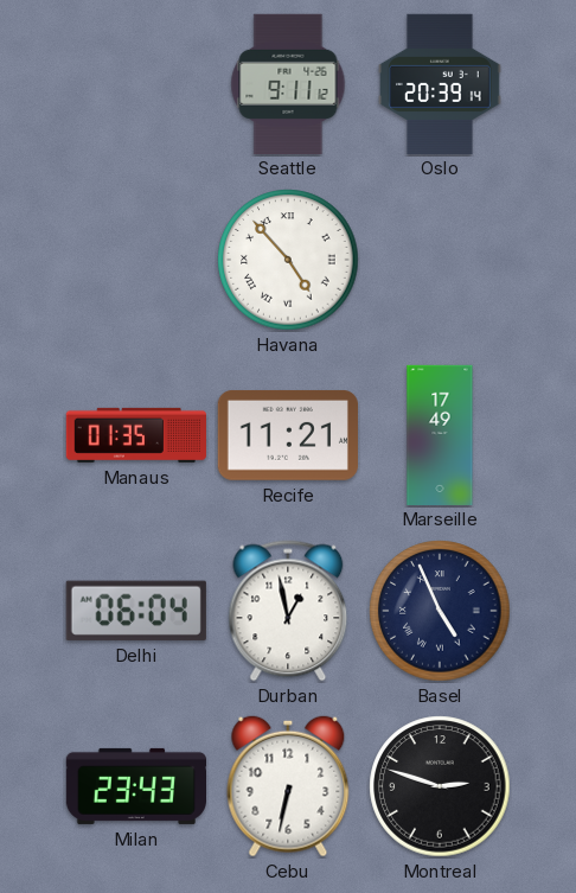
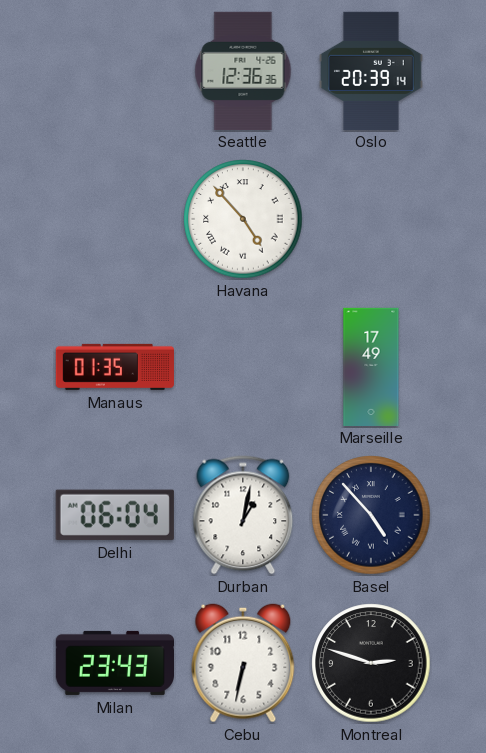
Seattle: 9:11 -> 12:36
Recife: 11:21 -> none
Durban: 12:58 -> 1:02
Basel: 4:56 -> 4:53
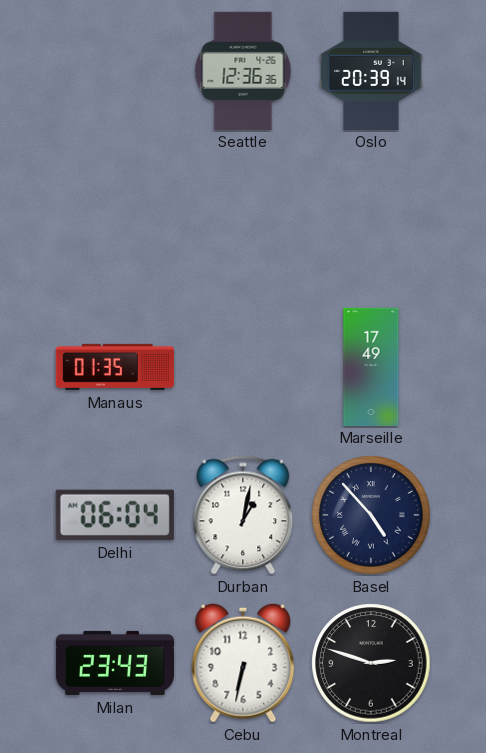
Havana: 4:53 -> none
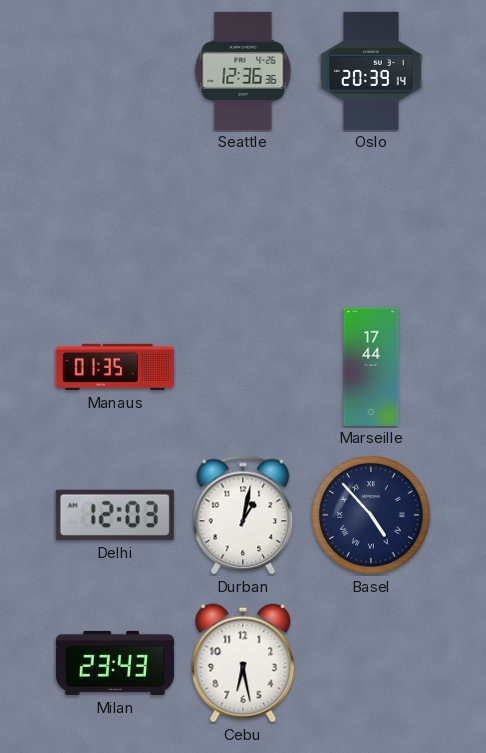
Marseille: 17:49 -> 17:44
Delhi: 06:04 -> 12:03
Cebu: 6:32 -> 6:28
Montreal: 2:48 -> none
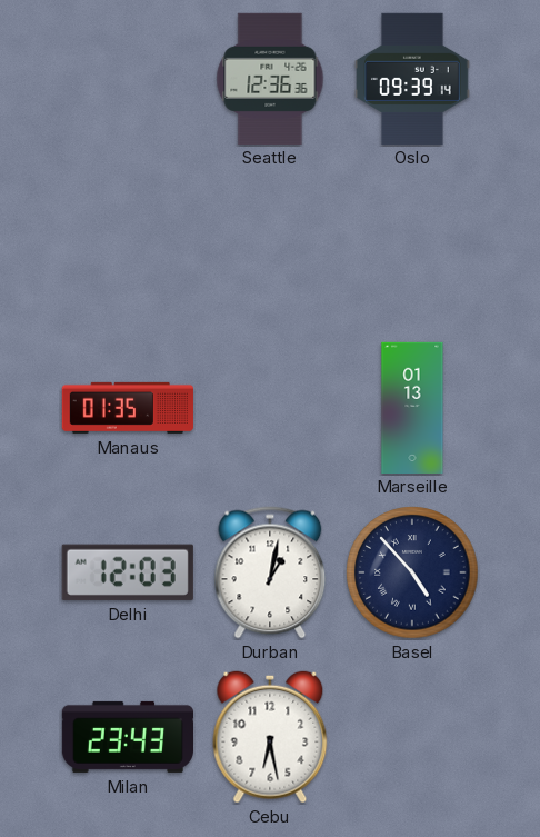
Oslo: 20:39 -> 09:39
Marseille: 17:44 -> 01:13
